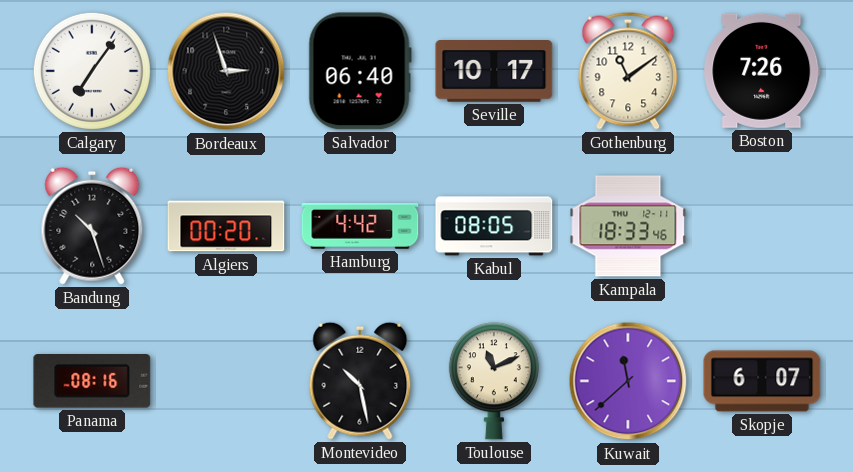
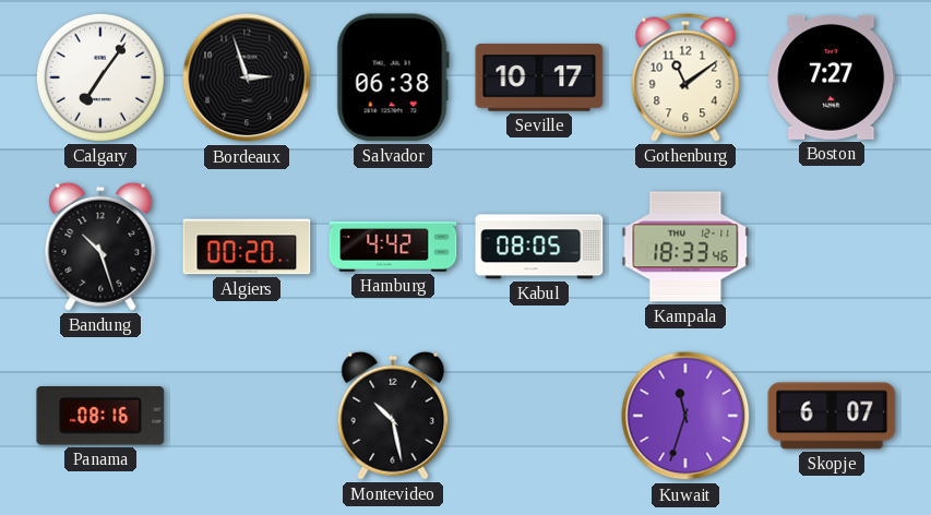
Salvador: 06:40 -> 06:38
Boston: 7:26 -> 7:27
Toulouse: 11:11 -> none
Kuwait: 11:38 -> 11:33
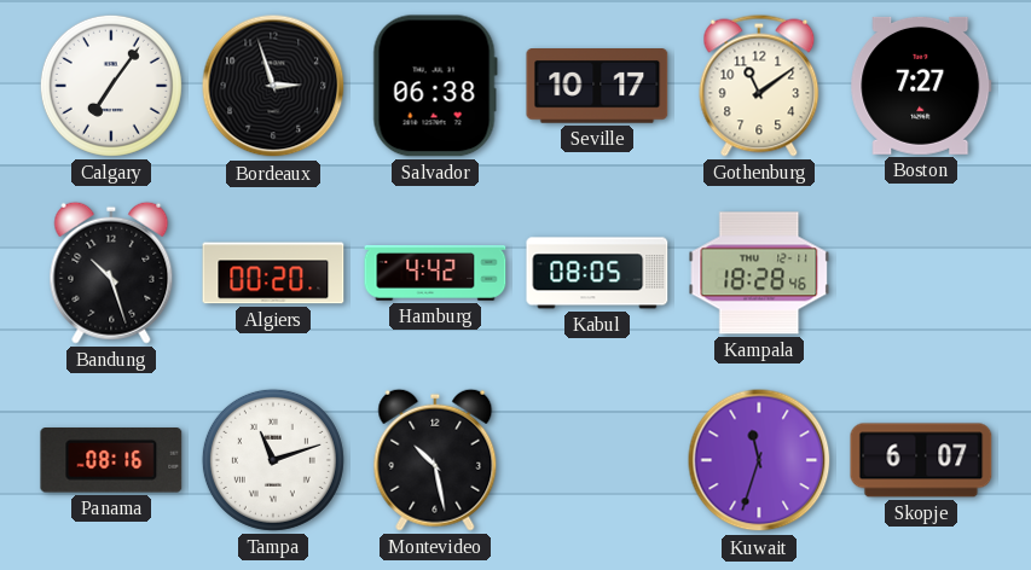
Kampala: 18:33 -> 18:28
Tampa: none -> 11:12
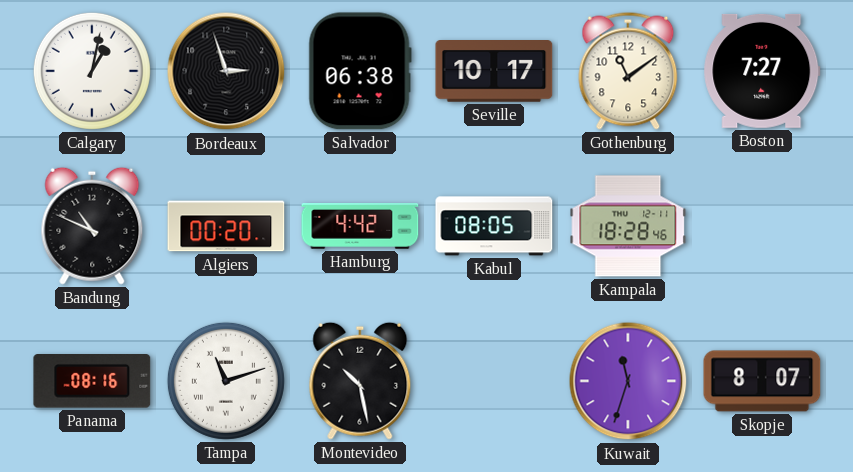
Calgary: 7:06 -> 1:02
Bandung: 10:27 -> 10:49
Skopje: 6:07 -> 8:07
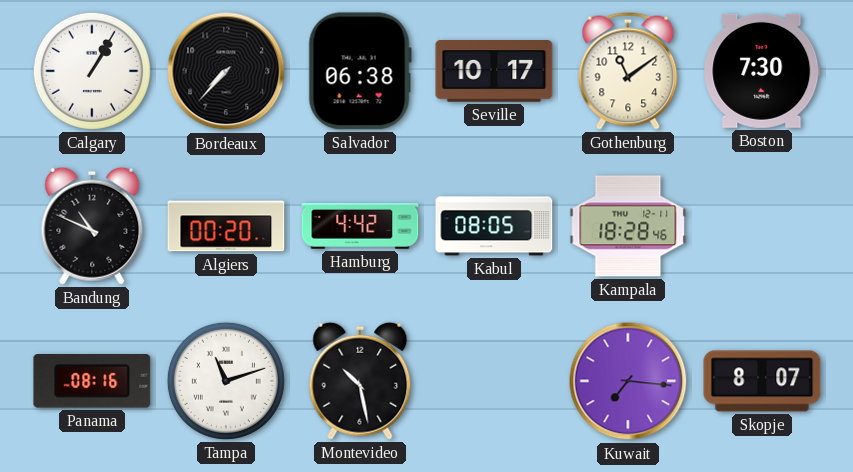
Calgary: 1:02 -> 1:05
Bordeaux: 2:57 -> 7:37
Boston: 7:27 -> 7:30
Kuwait: 11:33 -> 7:16
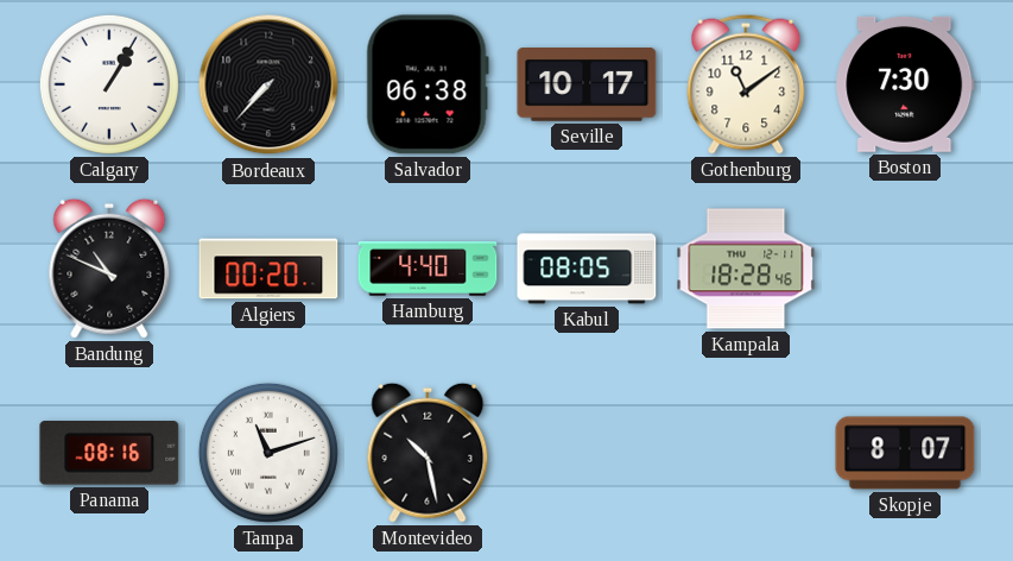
Hamburg: 4:42 -> 4:40
Kuwait: 7:16 -> none
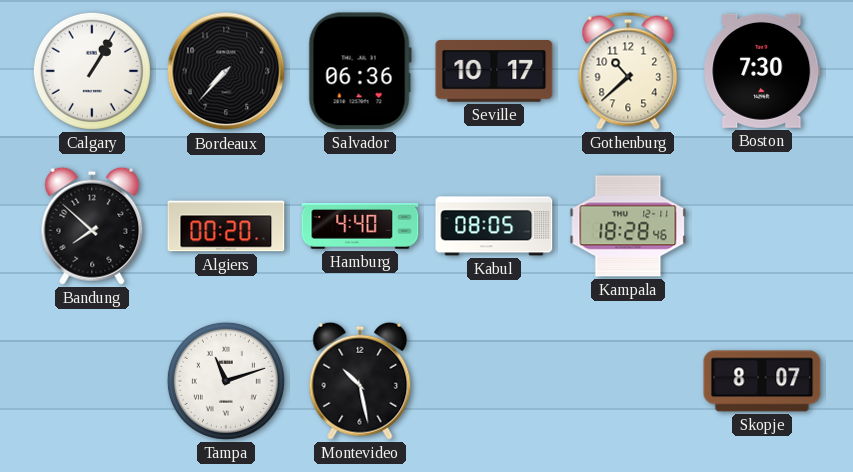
Salvador: 06:38 -> 06:36
Gothenburg: 11:09 -> 10:38
Bandung: 10:49 -> 7:52
Panama: 08:16 -> none
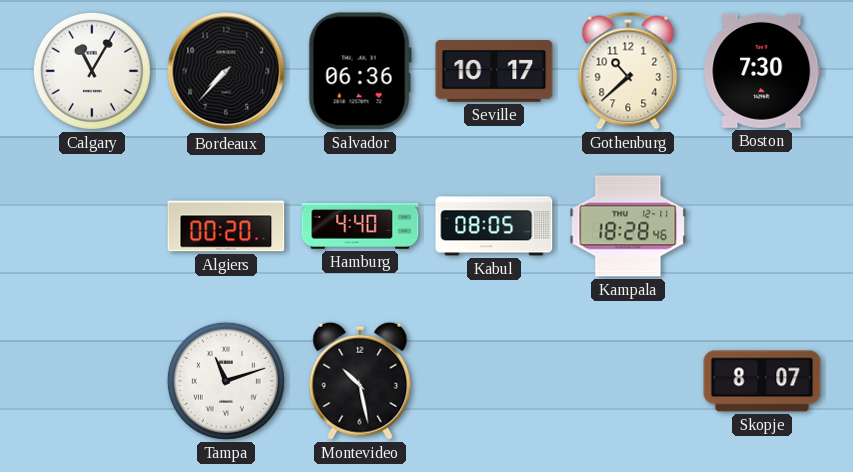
Calgary: 1:05 -> 11:05
Bandung: 7:52 -> none
